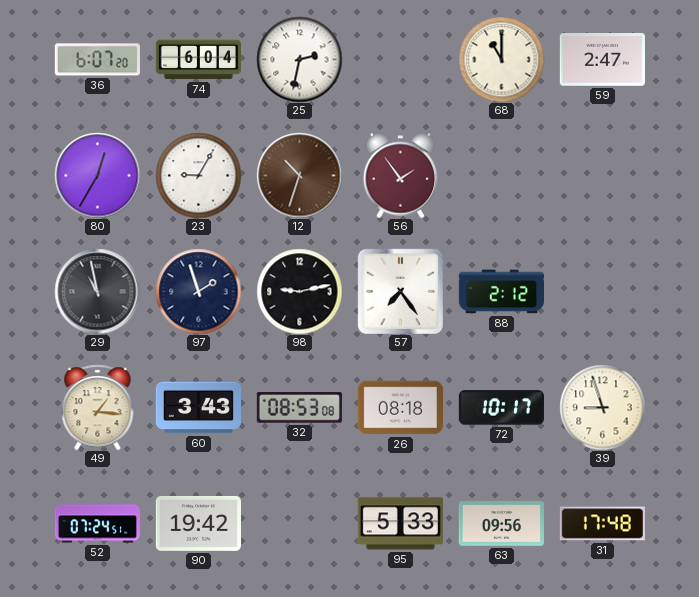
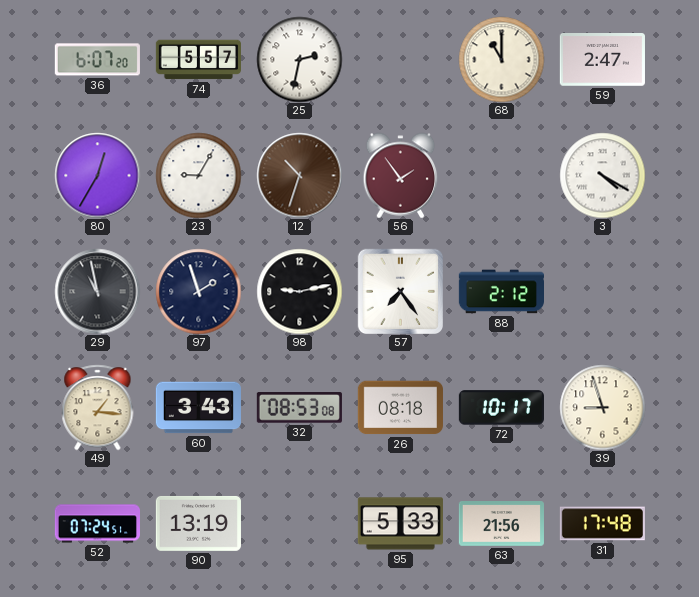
74: 6:04 -> 5:57
3: none -> 4:20
90: 19:42 -> 13:19
63: 09:56 -> 21:56
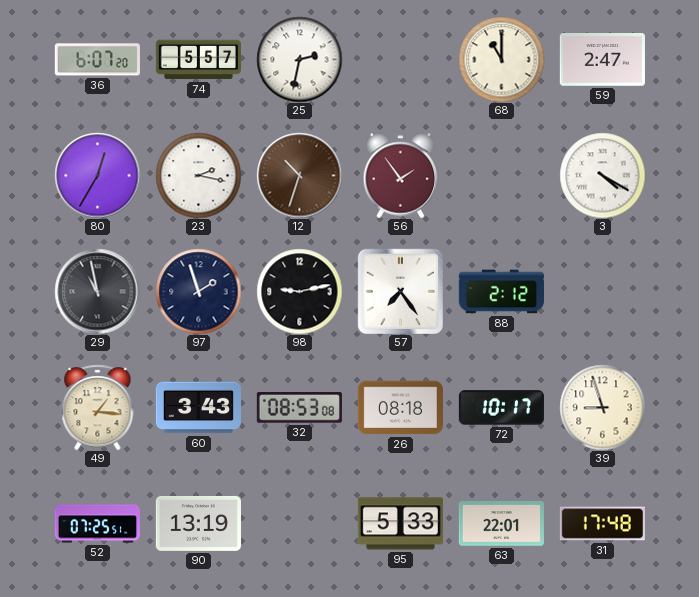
23: 9:05 -> 2:17
52: 07:24 -> 07:25
63: 21:56 -> 22:01
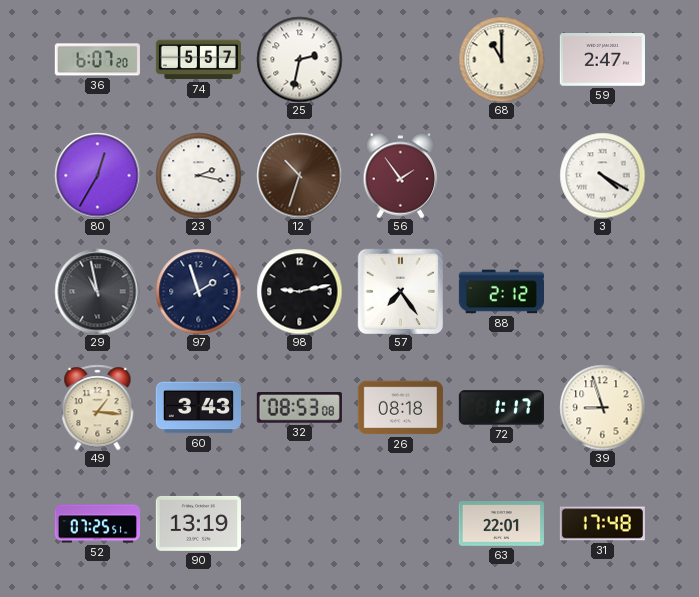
72: 10:17 -> 1:17
95: 5:33 -> none
